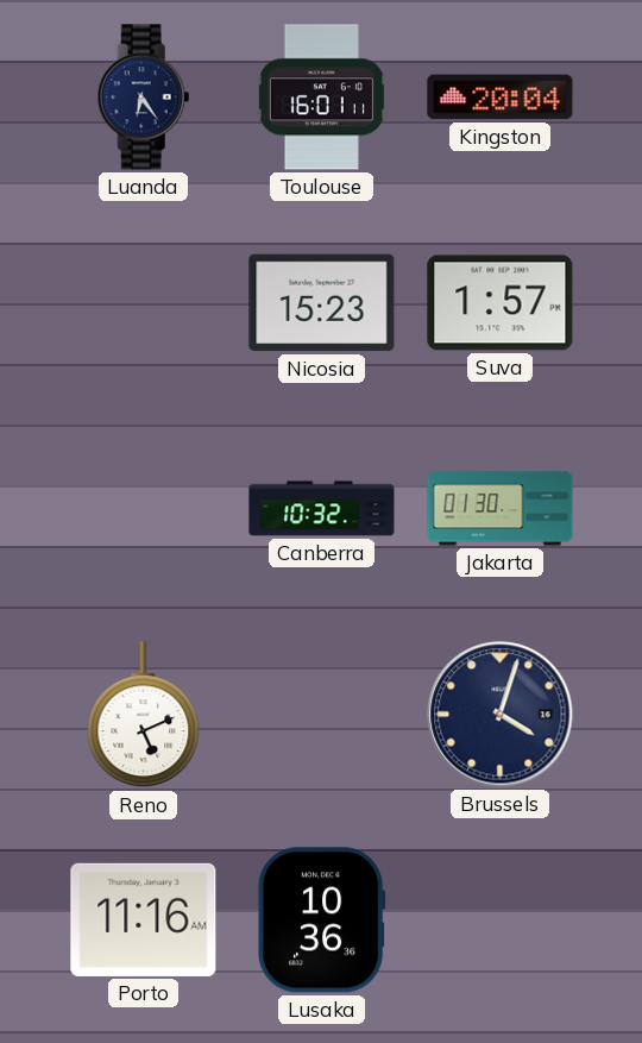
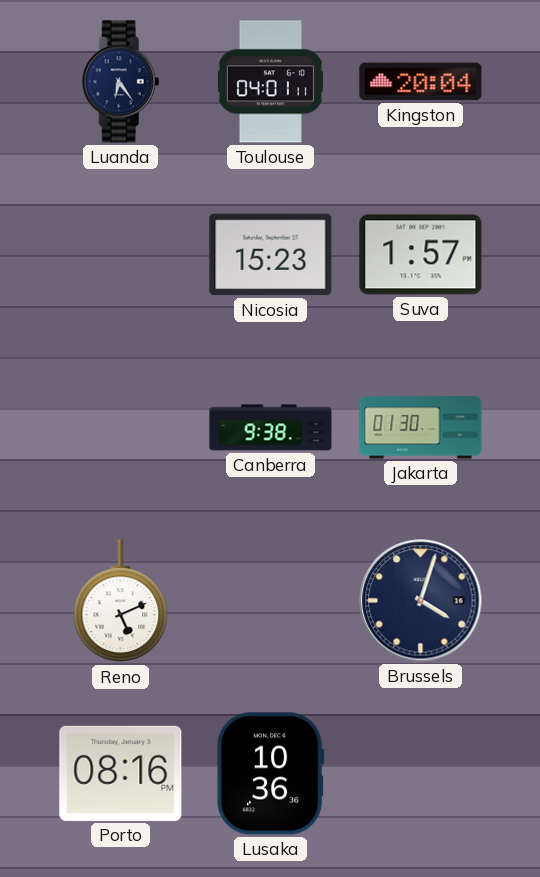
Toulouse: 16:01 -> 04:01
Canberra: 10:32 -> 9:38
Porto: 11:16 -> 08:16
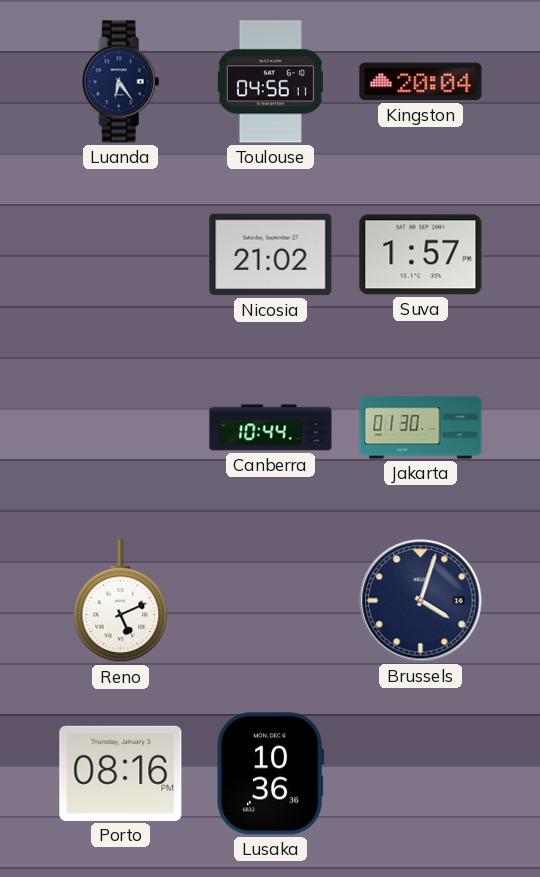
Toulouse: 04:01 -> 04:56
Nicosia: 15:23 -> 21:02
Canberra: 9:38 -> 10:44
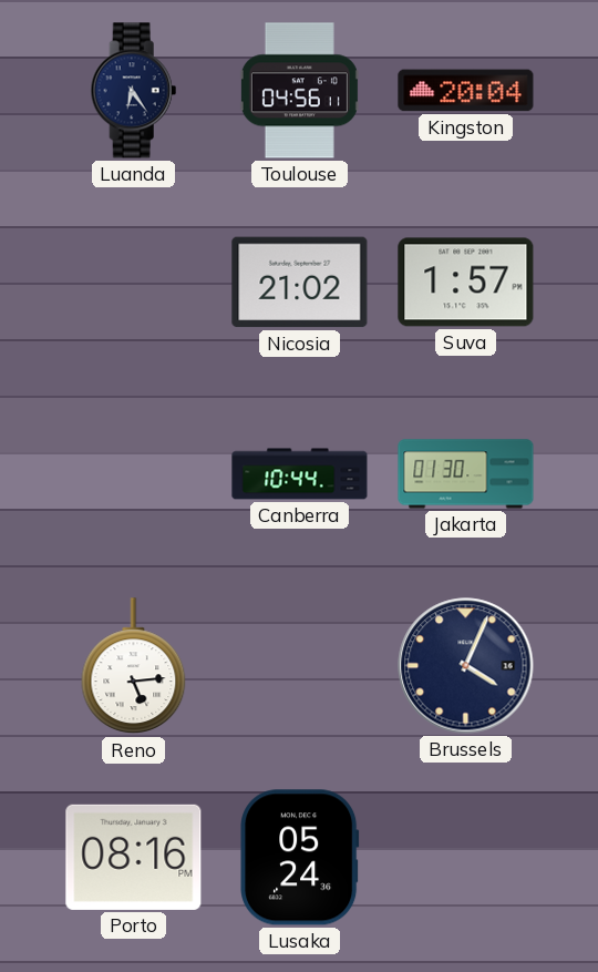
Reno: 5:11 -> 5:14
Brussels: 4:03 -> 4:04
Lusaka: 10:36 -> 05:24
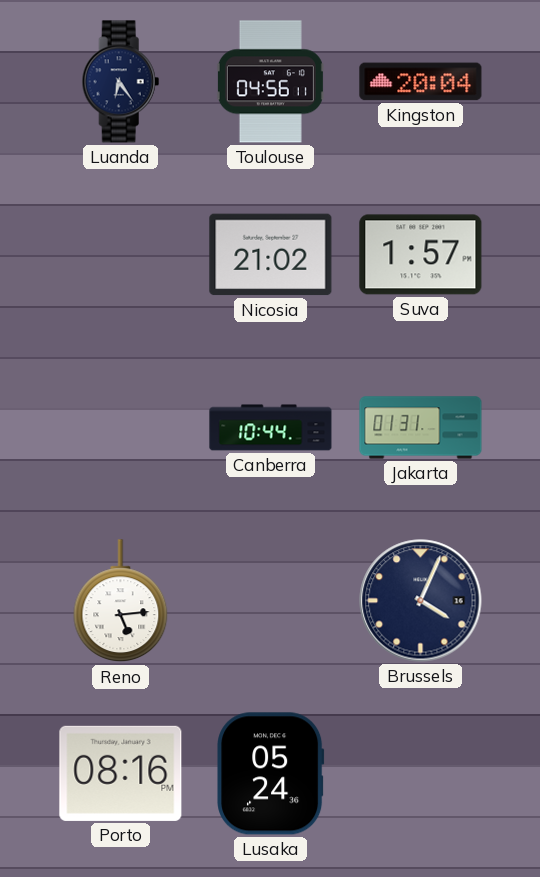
Jakarta: 01:30 -> 01:31
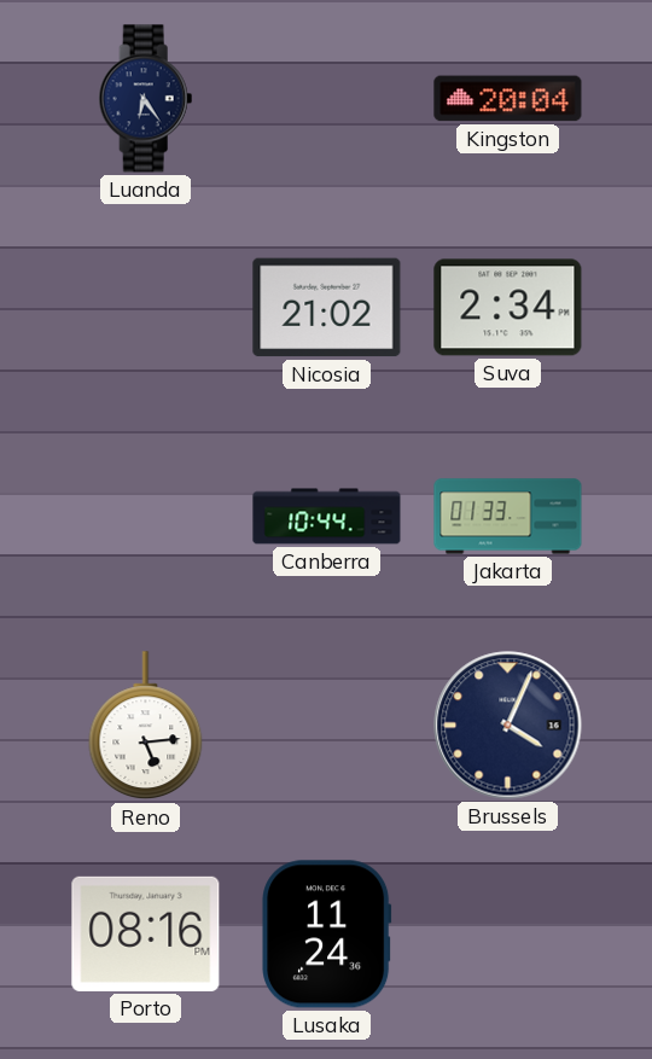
Toulouse: 04:56 -> none
Suva: 1:57 -> 2:34
Jakarta: 01:31 -> 01:33
Lusaka: 05:24 -> 11:24
